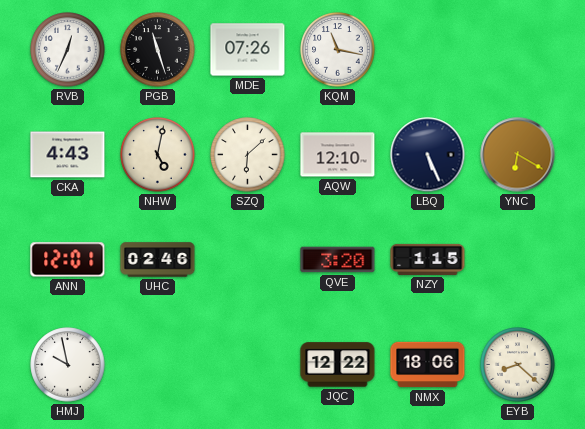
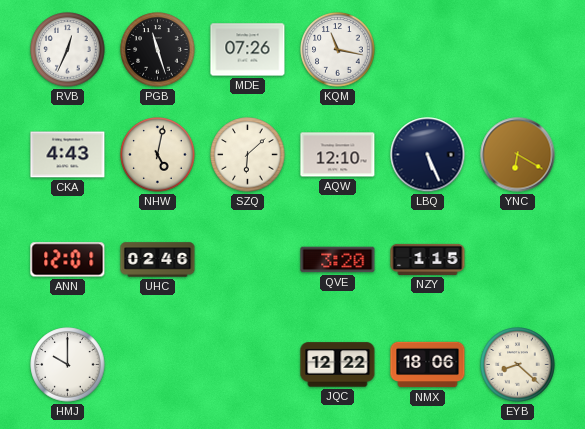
HMJ: 9:58 -> 10:00
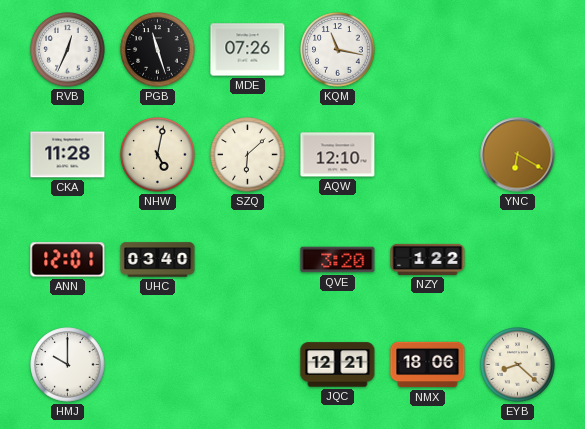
CKA: 4:43 -> 11:28
LBQ: 5:26 -> none
UHC: 02:46 -> 03:40
NZY: 1:15 -> 1:22
JQC: 12:22 -> 12:21
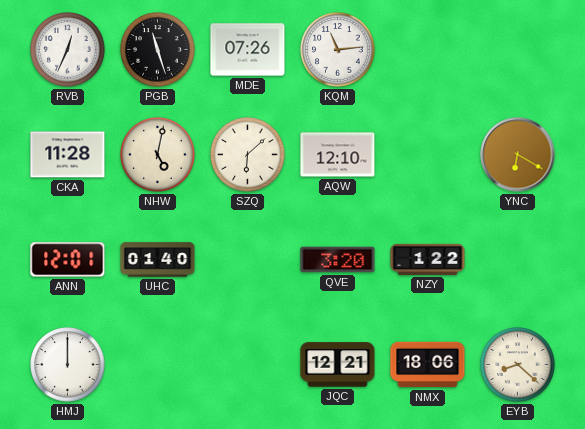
KQM: 11:17 -> 11:14
UHC: 03:40 -> 01:40
HMJ: 10:00 -> 12:00
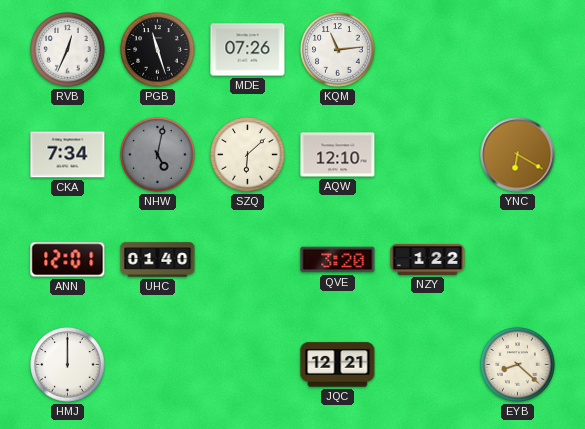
CKA: 11:28 -> 7:34
NHW dial: cream -> grey
NMX: 18:06 -> none
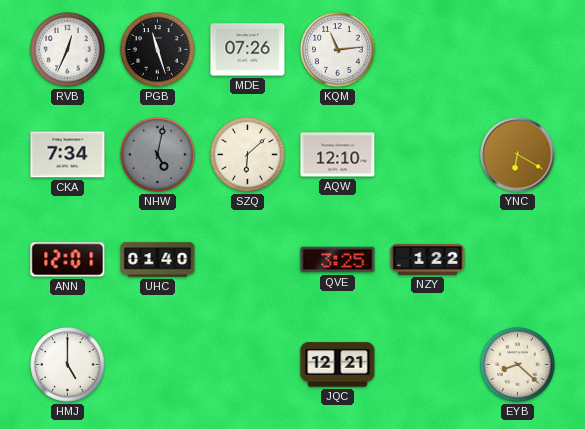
QVE: 3:20 -> 3:25
HMJ: 12:00 -> 5:00
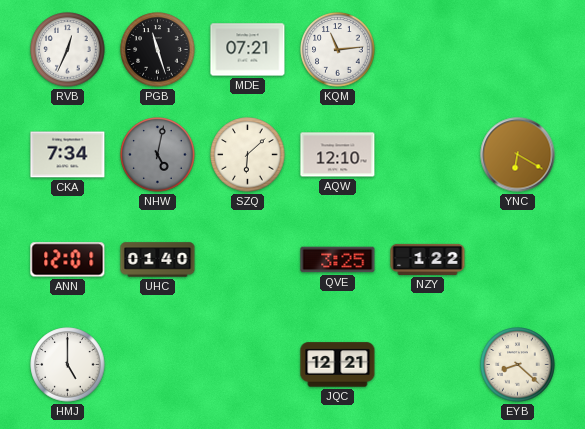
MDE: 07:26 -> 07:21
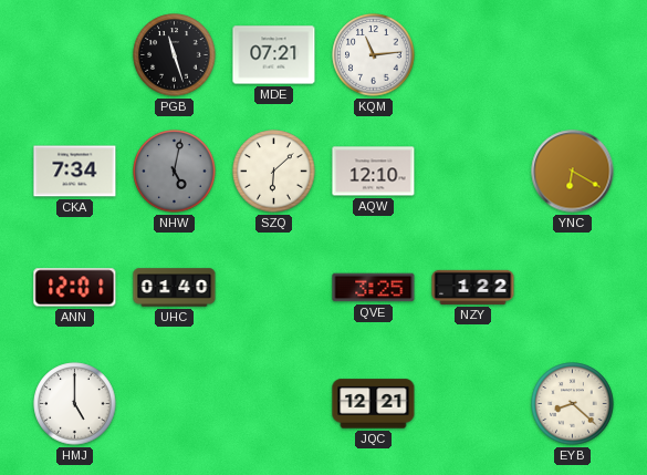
RVB: 12:34 -> none
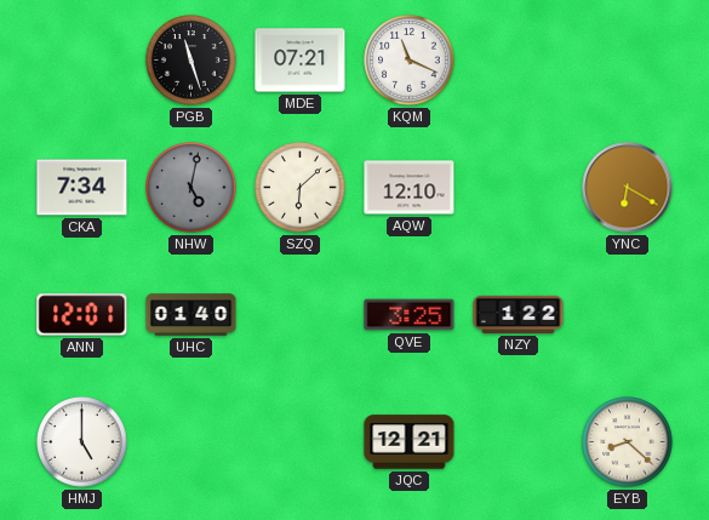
KQM: 11:14 -> 11:19
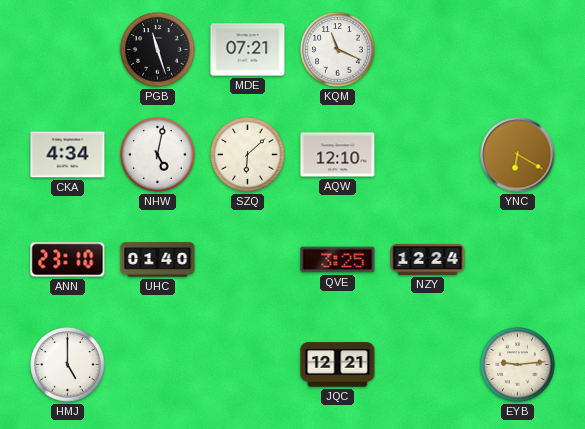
CKA: 7:34 -> 4:34
NHW dial: grey -> white
ANN: 12:01 -> 23:10
NZY: 1:22 -> 12:24
EYB: 8:22 -> 9:14
